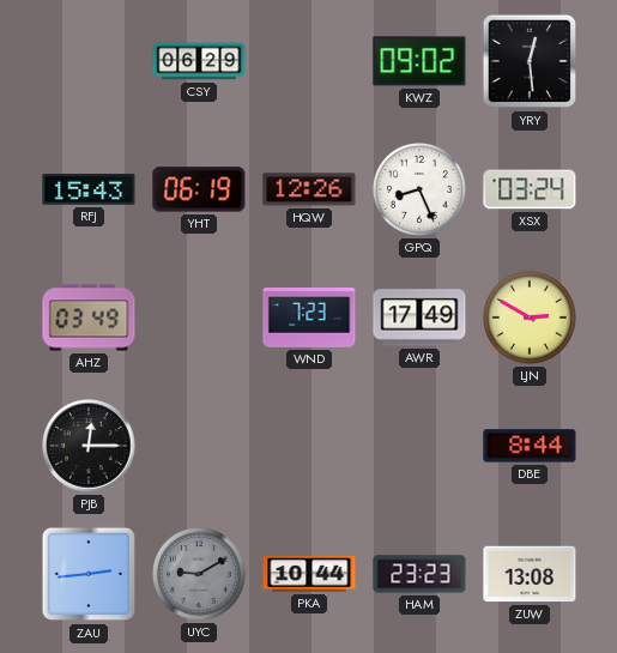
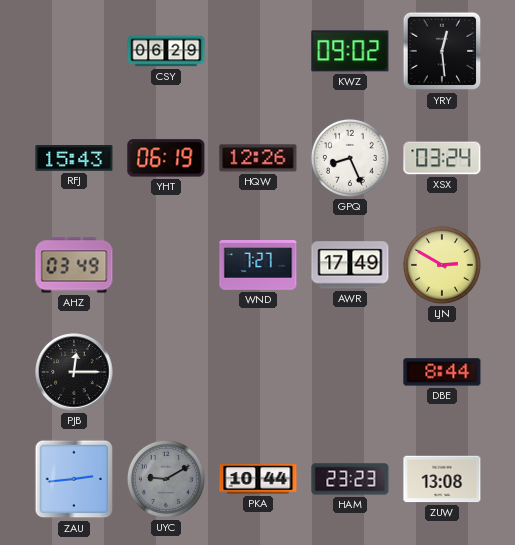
WND: 7:23 -> 7:27
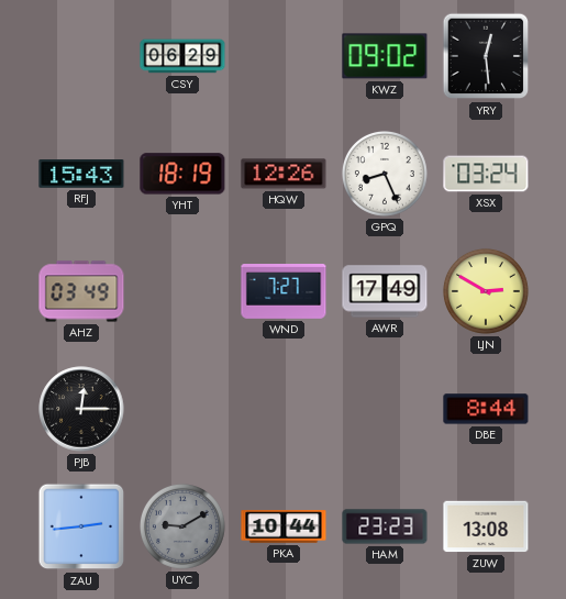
YHT: 06:19 -> 18:19
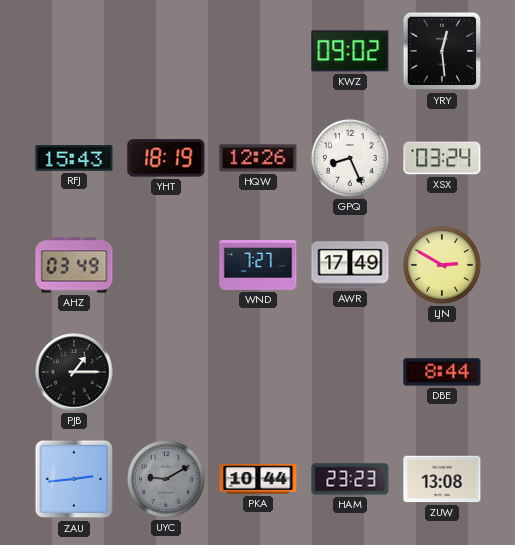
CSY: 06:29 -> none
PJB: 12:15 -> 1:15
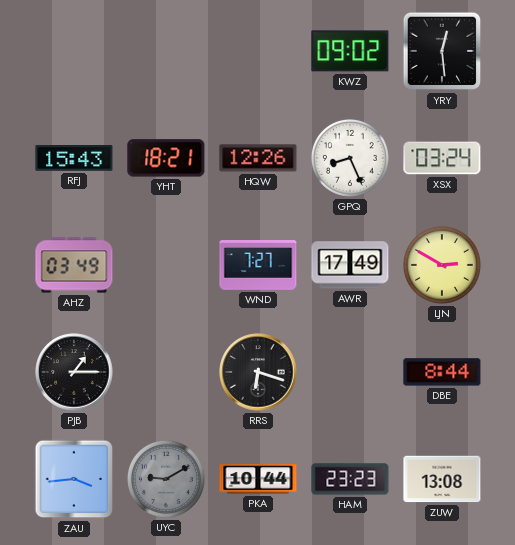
YHT: 18:19 -> 18:21
RRS: none -> 6:18
ZAU: 2:44 -> 3:44
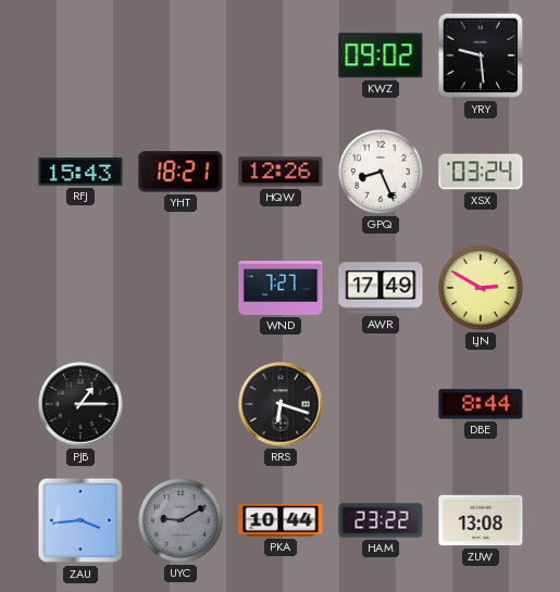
YRY: 12:29 -> 9:29
AHZ: 03:49 -> none
HAM: 23:23 -> 23:22
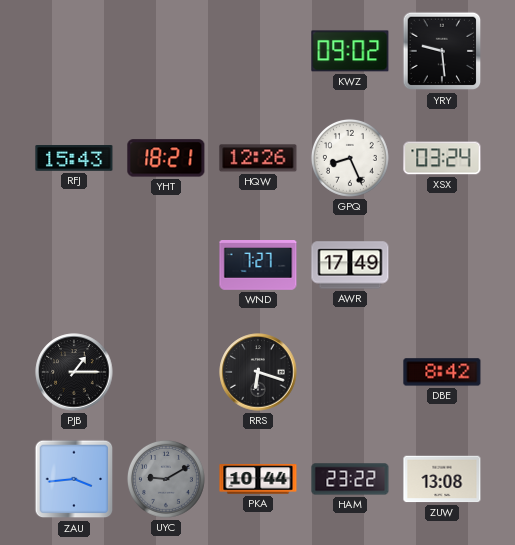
LJN: 2:50 -> none
DBE: 8:44 -> 8:42
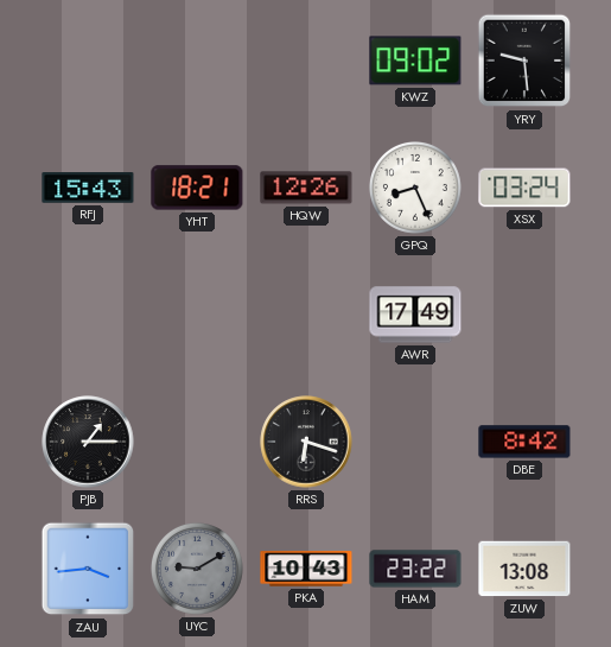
WND: 7:27 -> none
PKA: 10:44 -> 10:43
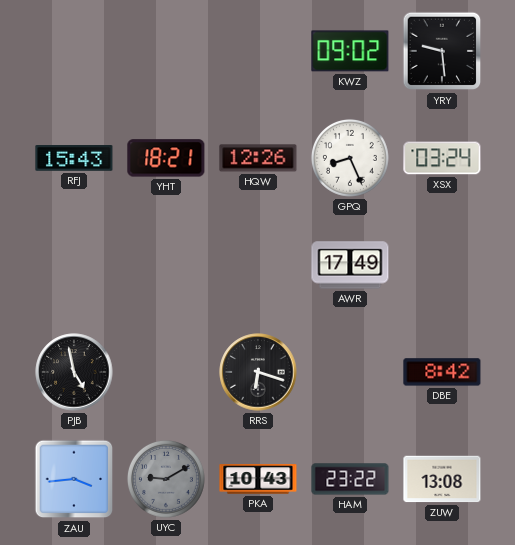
PJB: 1:15 -> 4:58
